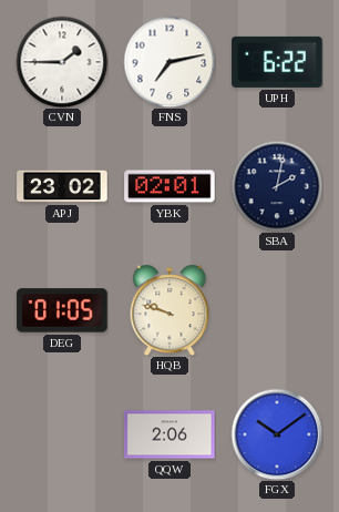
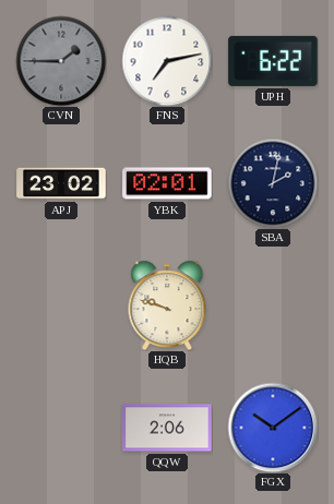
CVN dial: white -> grey
DEG: 01:05 -> none
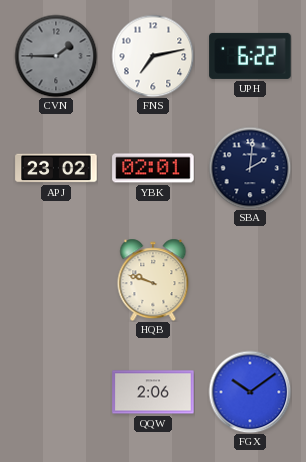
SBA: 2:02 -> 2:01
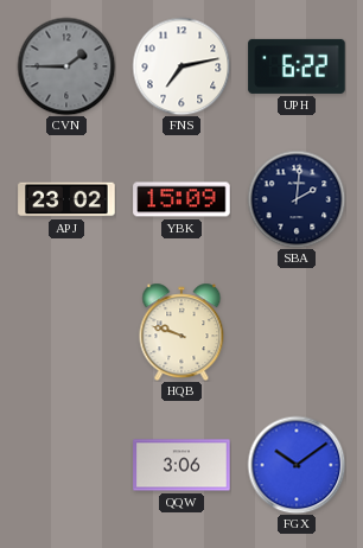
YBK: 02:01 -> 15:09
QQW: 2:06 -> 3:06
